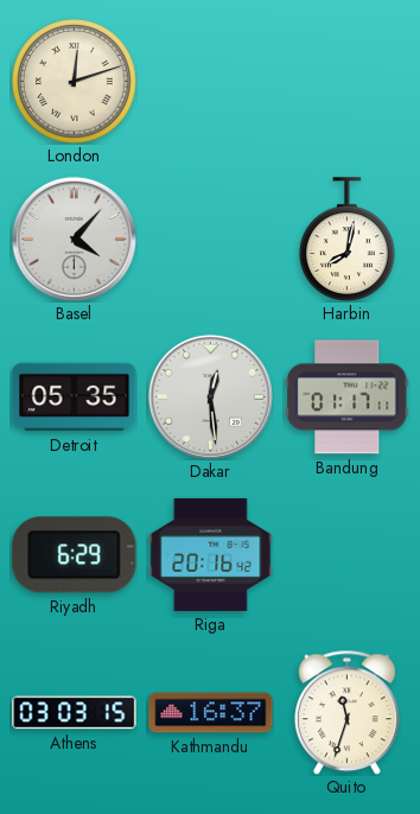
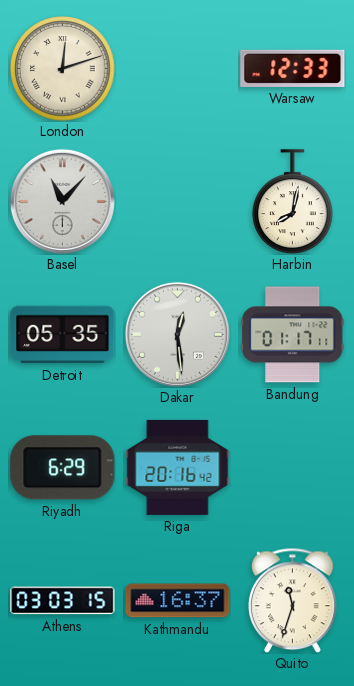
Warsaw: none -> 12:33
Basel: 4:07 -> 11:07
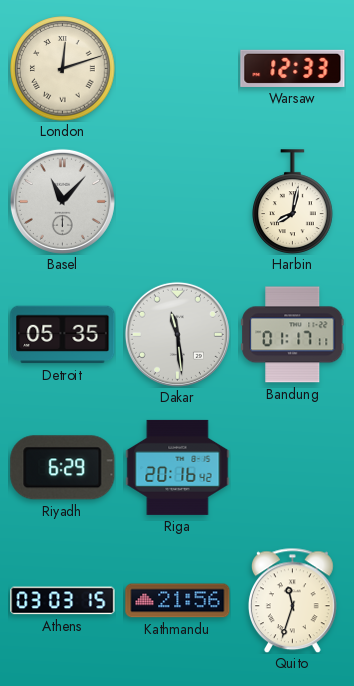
Dakar: 12:29 -> 11:29
Kathmandu: 16:37 -> 21:56
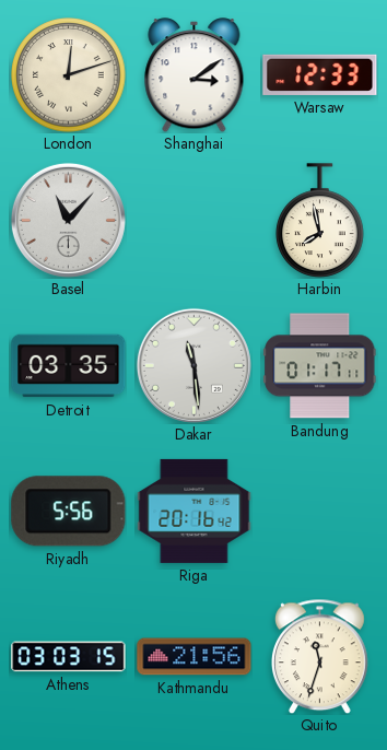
Shanghai: none -> 3:09
Harbin: 8:02 -> 7:58
Detroit: 05:35 -> 03:35
Riyadh: 6:29 -> 5:56
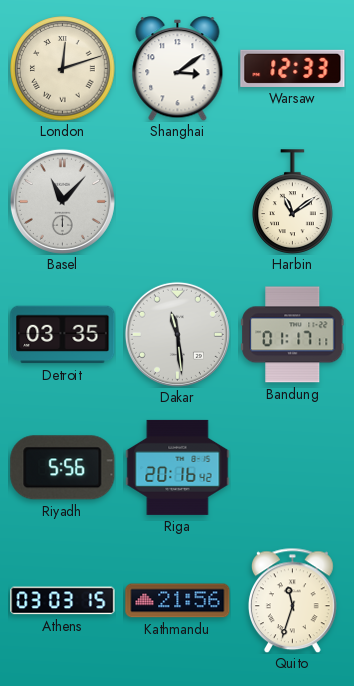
Harbin: 7:58 -> 11:09
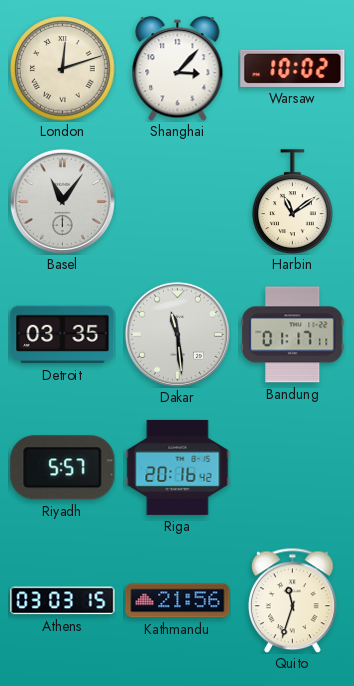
Shanghai: 3:09 -> 3:07
Warsaw: 12:33 -> 10:02
Basel: 11:07 -> 11:06
Riyadh: 5:56 -> 5:57
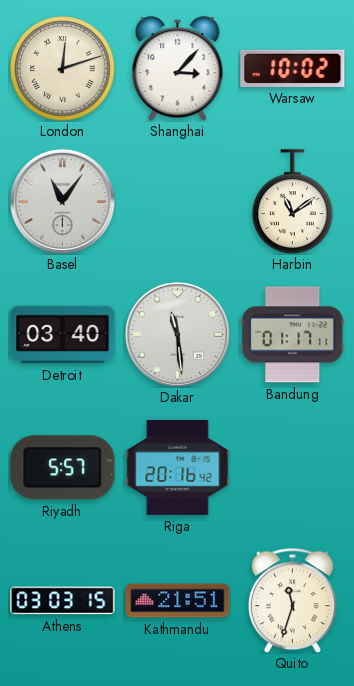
Detroit: 03:35 -> 03:40
Kathmandu: 21:56 -> 21:51
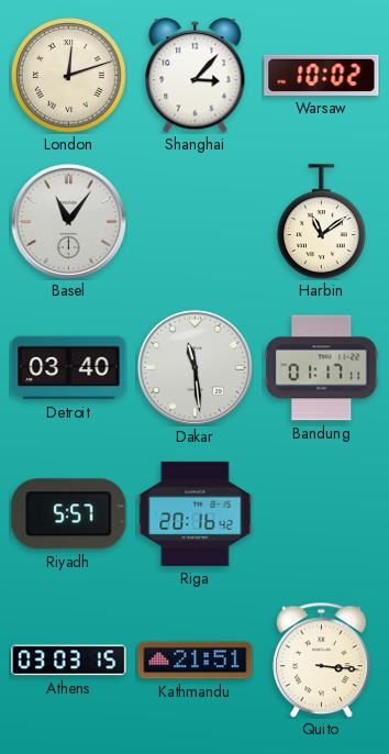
Quito: 11:33 -> 3:16
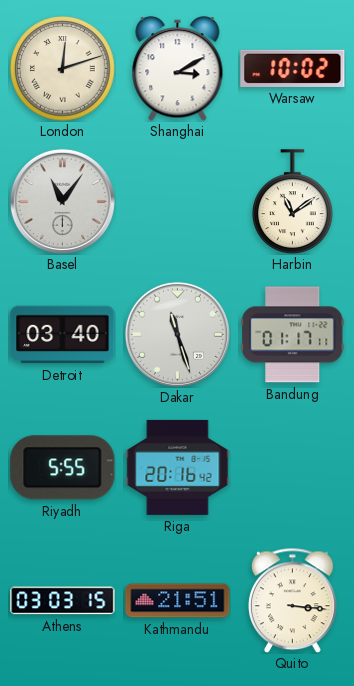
Shanghai: 3:07 -> 3:10
Dakar: 11:29 -> 11:27
Riyadh: 5:57 -> 5:55
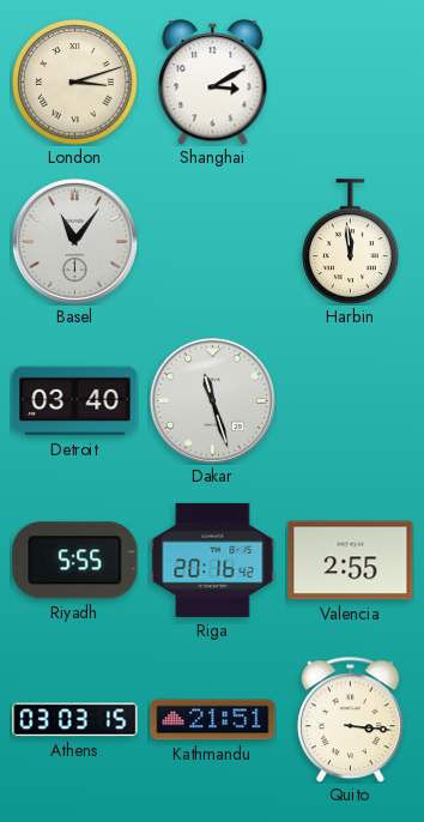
London: 12:12 -> 3:12
Warsaw: 10:02 -> none
Harbin: 11:09 -> 11:59
Bandung: 01:17 -> none
Valencia: none -> 2:55
